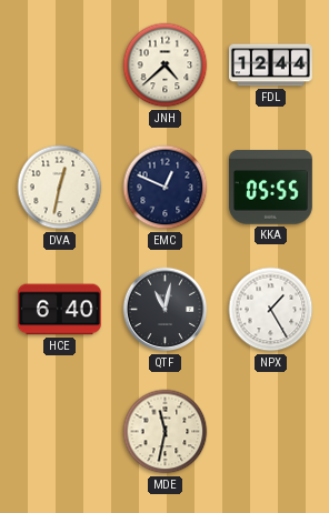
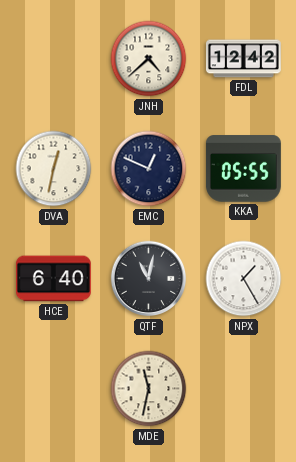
FDL: 12:44 -> 12:42
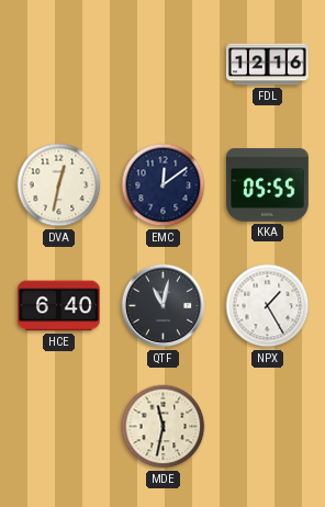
JNH: 4:38 -> none
FDL: 12:42 -> 12:16
EMC: 12:49 -> 12:09
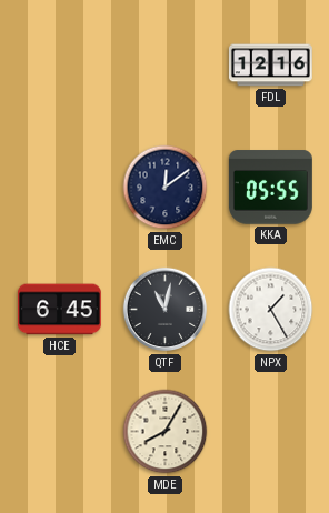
DVA: 12:32 -> none
HCE: 6:40 -> 6:45
MDE: 11:32 -> 8:05
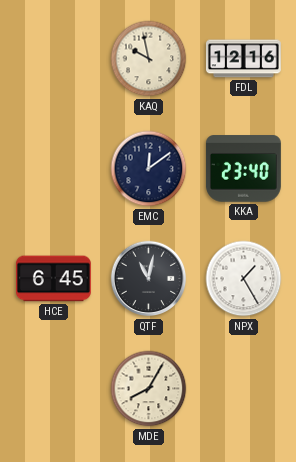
KAQ: none -> 9:58
KKA: 05:55 -> 23:40
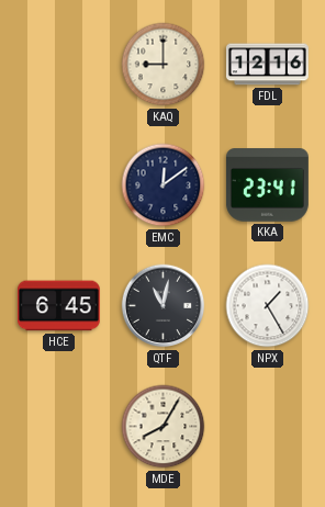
KAQ: 9:58 -> 9:00
KKA: 23:40 -> 23:41
